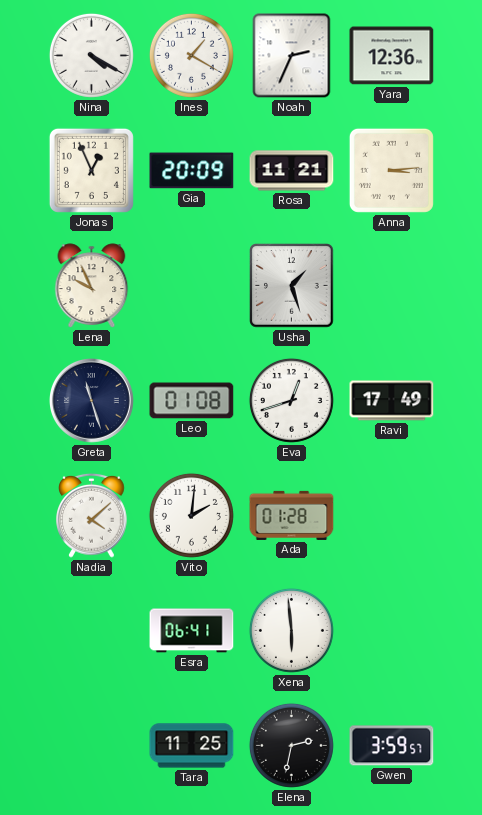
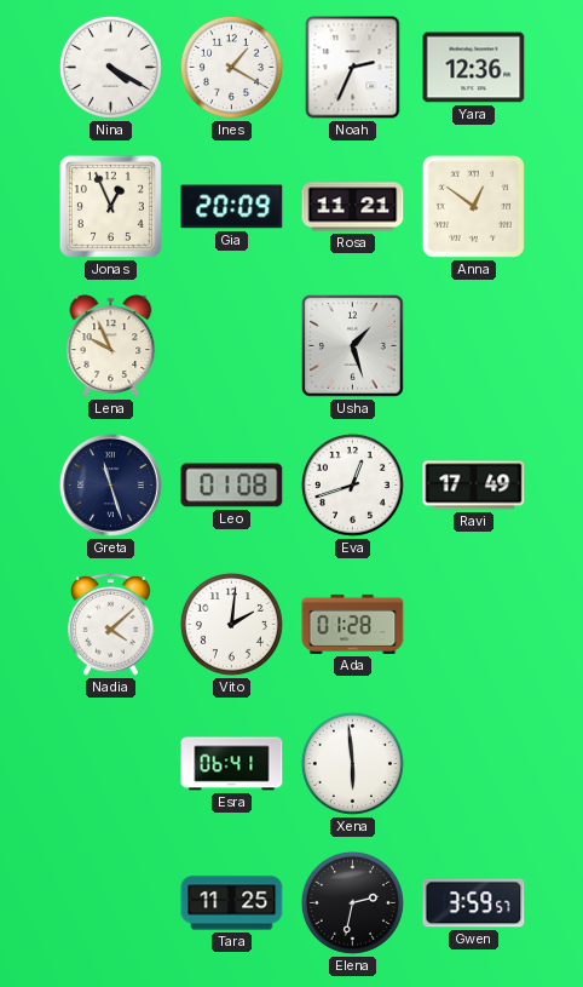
Anna: 3:14 -> 12:51
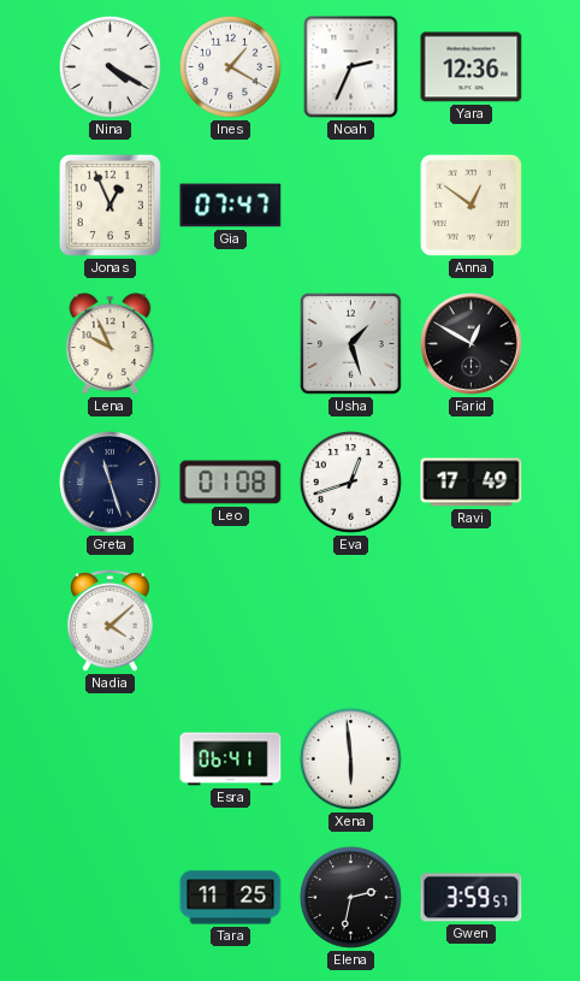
Gia: 20:09 -> 07:47
Rosa: 11:21 -> none
Farid: none -> 12:50
Vito: 2:01 -> none
Ada: 01:28 -> none
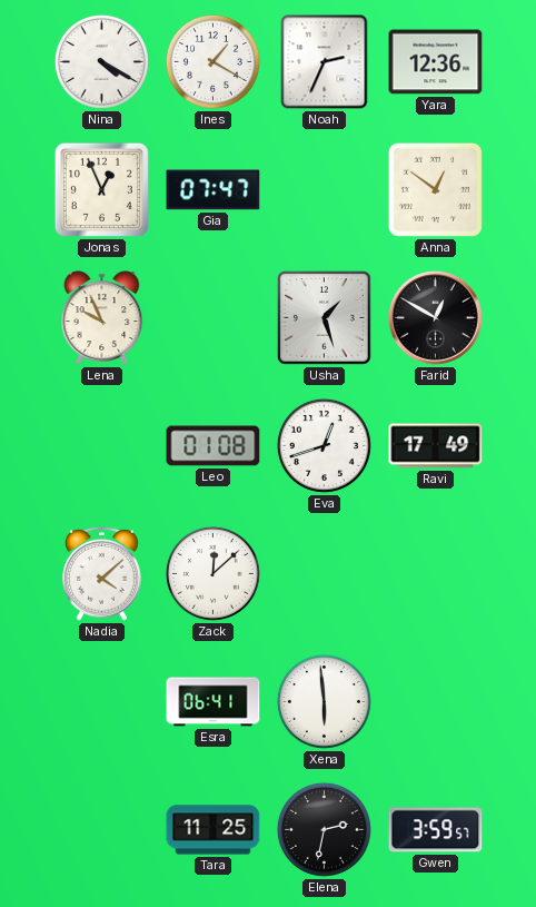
Greta: 11:27 -> none
Zack: none -> 12:08
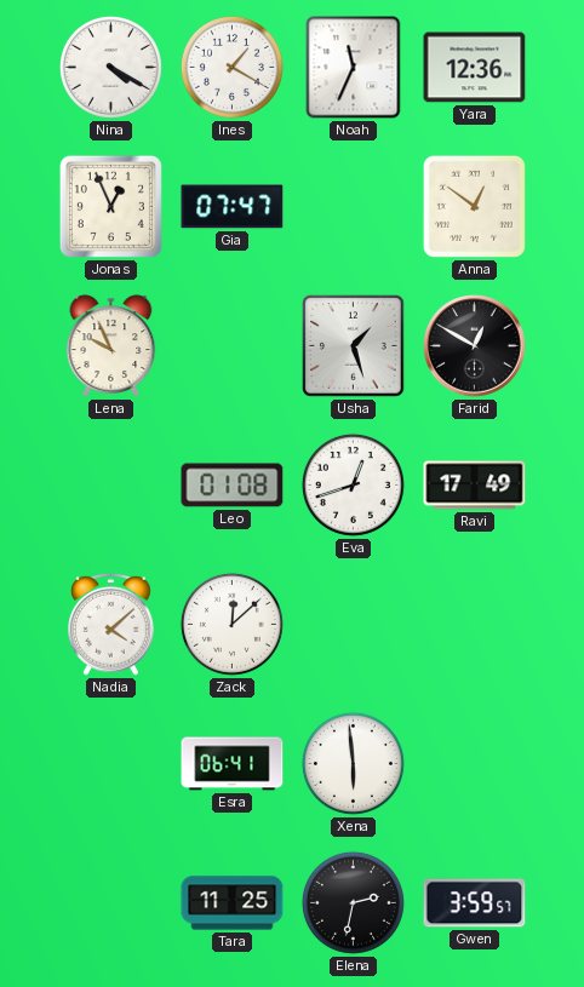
Noah: 2:34 -> 11:34
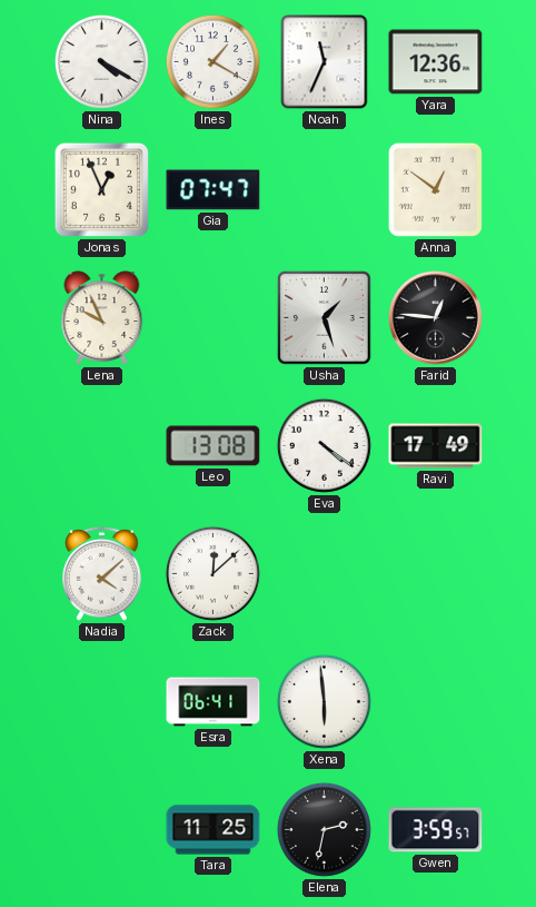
Farid: 12:50 -> 12:46
Leo: 01:08 -> 13:08
Eva: 12:42 -> 4:21
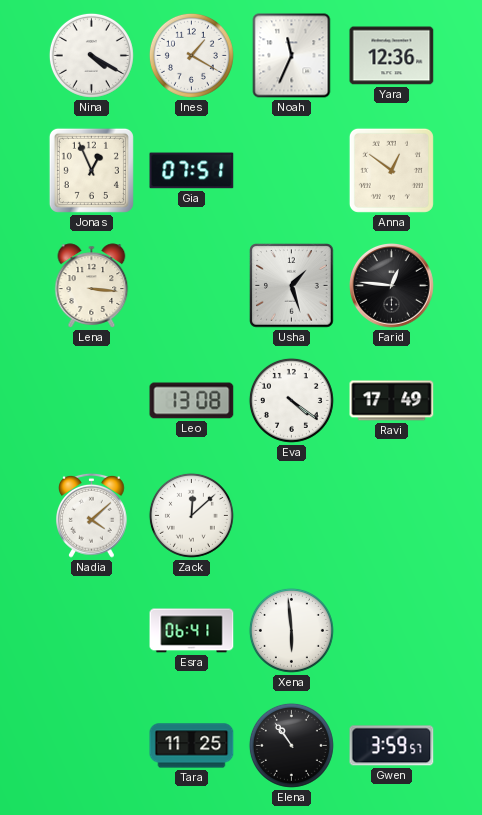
Gia: 07:47 -> 07:51
Lena: 9:56 -> 3:16
Elena: 2:32 -> 10:54
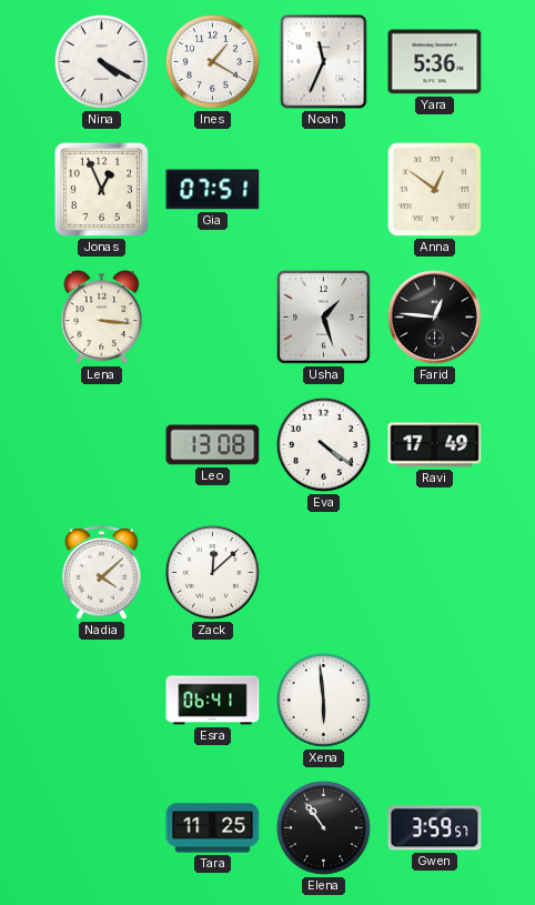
Yara: 12:36 -> 5:36
